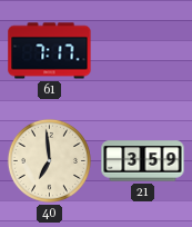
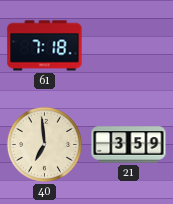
61: 7:17 -> 7:18
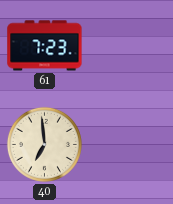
61: 7:18 -> 7:23
21: 3:59 -> none
